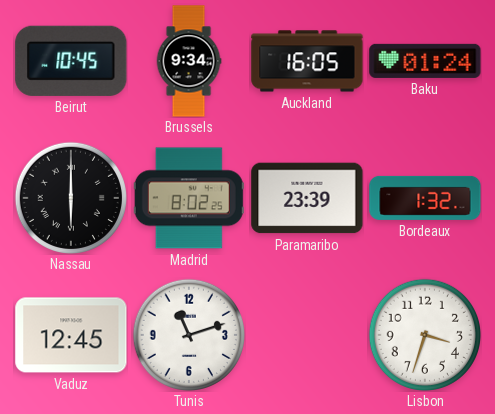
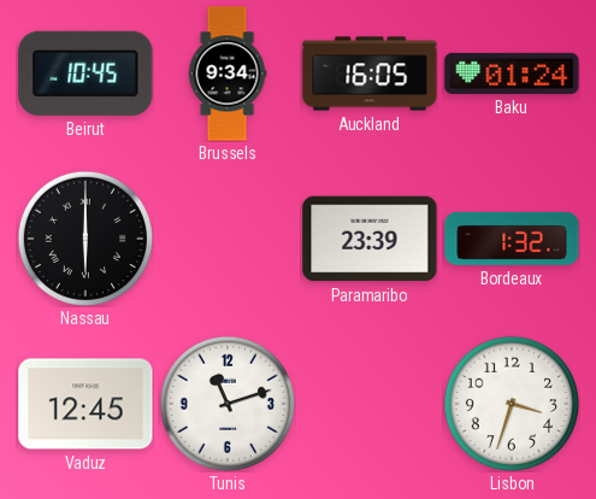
Madrid: 8:02 -> none
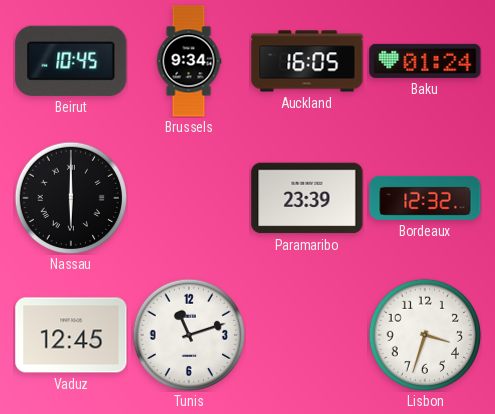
Bordeaux: 1:32 -> 12:32
